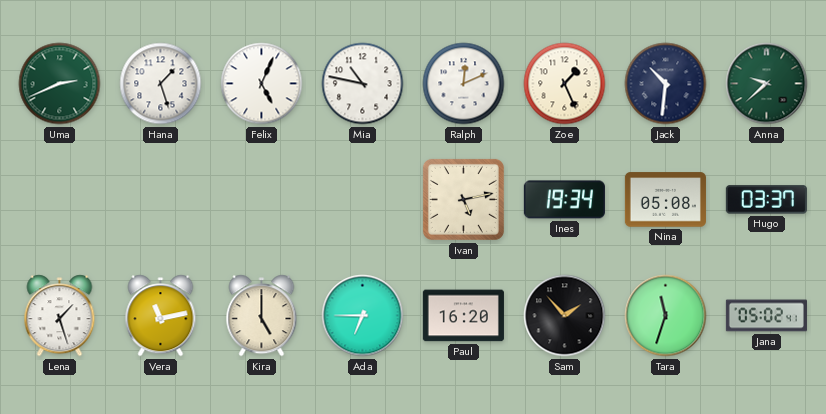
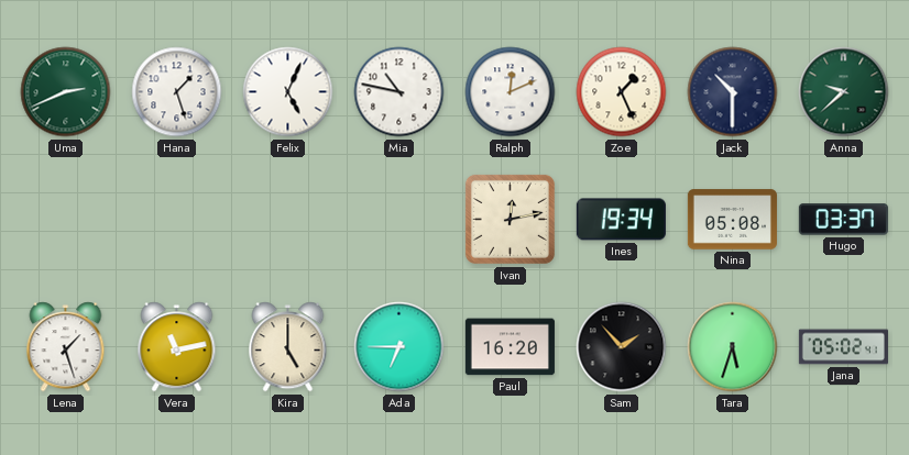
Jack: 10:31 -> 10:30
Ivan: 5:13 -> 12:13
Tara: 11:33 -> 5:33
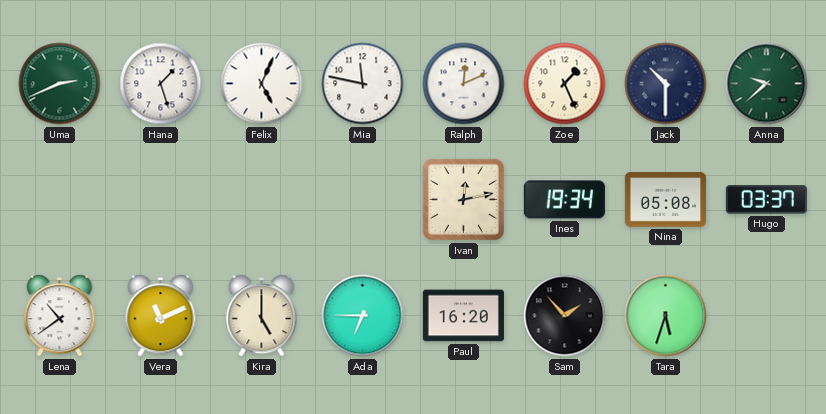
Mia: 10:47 -> 11:47
Lena: 1:27 -> 10:39
Vera: 11:13 -> 11:11
Jana: 05:02 -> none
